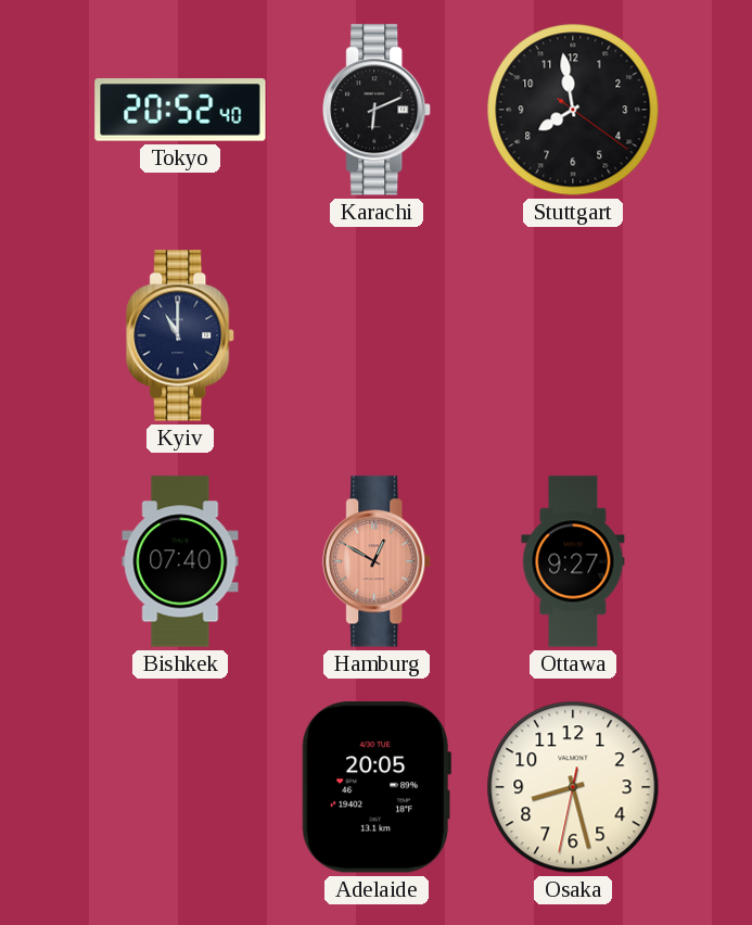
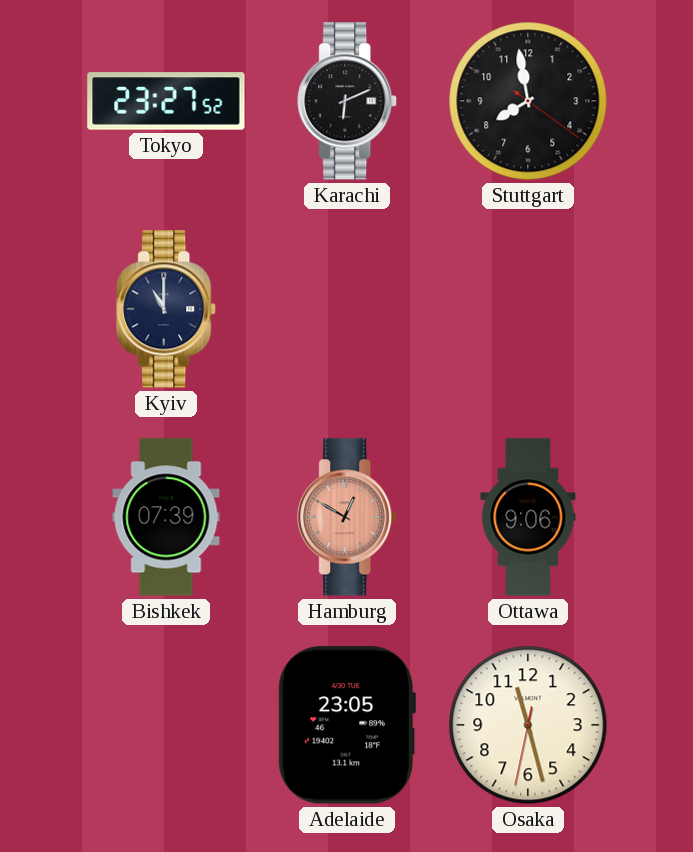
Tokyo: 20:52 -> 23:27
Bishkek: 07:40 -> 07:39
Ottawa: 9:27 -> 9:06
Adelaide: 20:05 -> 23:05
Osaka: 8:27 -> 11:27
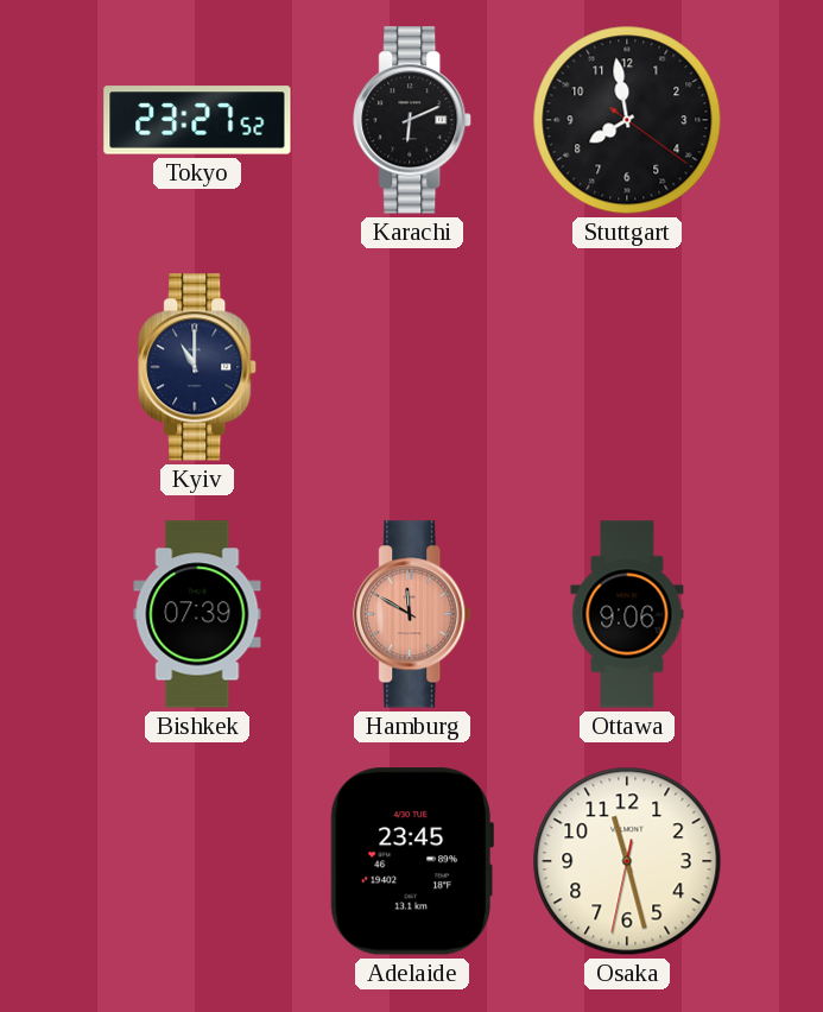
Hamburg: 12:50 -> 11:50
Adelaide: 23:05 -> 23:45
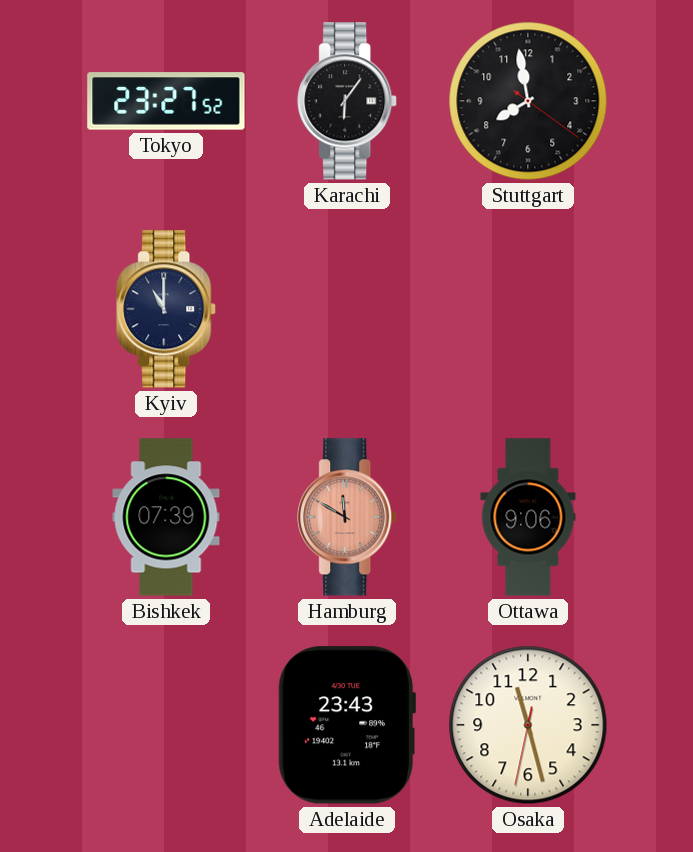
Karachi: 6:11 -> 6:06
Adelaide: 23:45 -> 23:43
